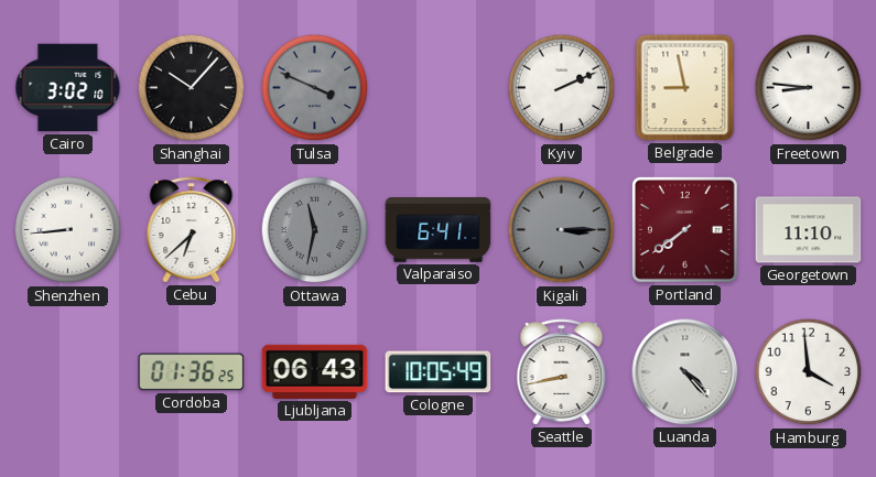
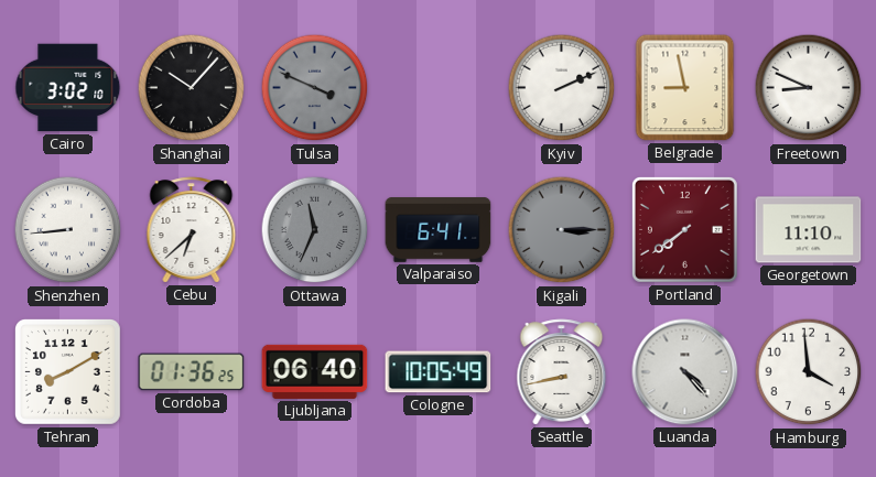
Freetown: 8:46 -> 8:49
Ottawa: 11:32 -> 11:34
Tehran: none -> 8:10
Ljubljana: 06:43 -> 06:40
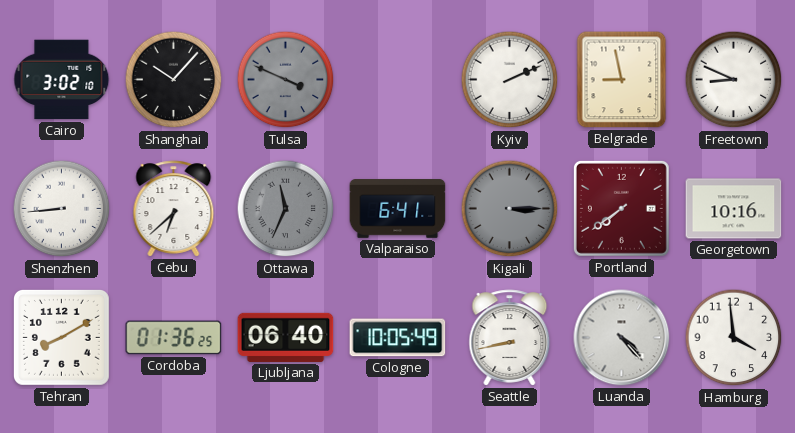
Georgetown: 11:10 -> 10:16
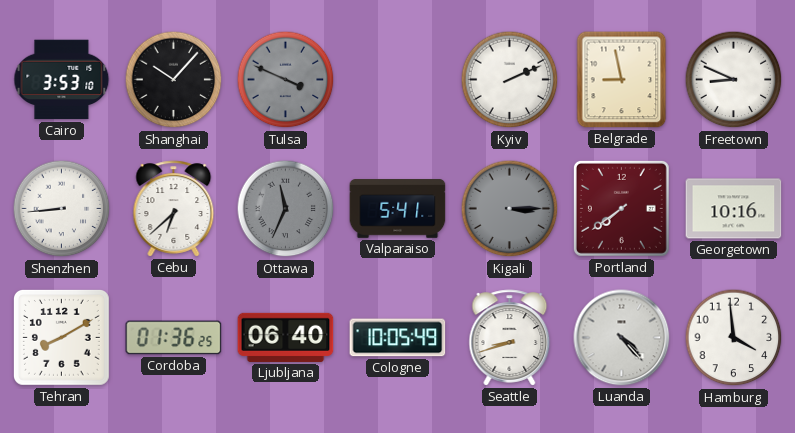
Cairo: 3:02 -> 3:53
Valparaiso: 6:41 -> 5:41
Seattle: 8:43 -> 8:42
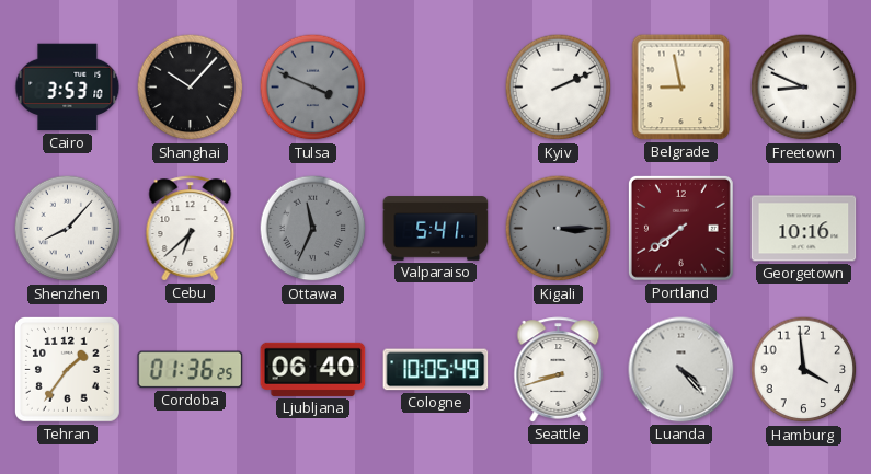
Shenzhen: 8:44 -> 8:07
Tehran: 8:10 -> 1:36
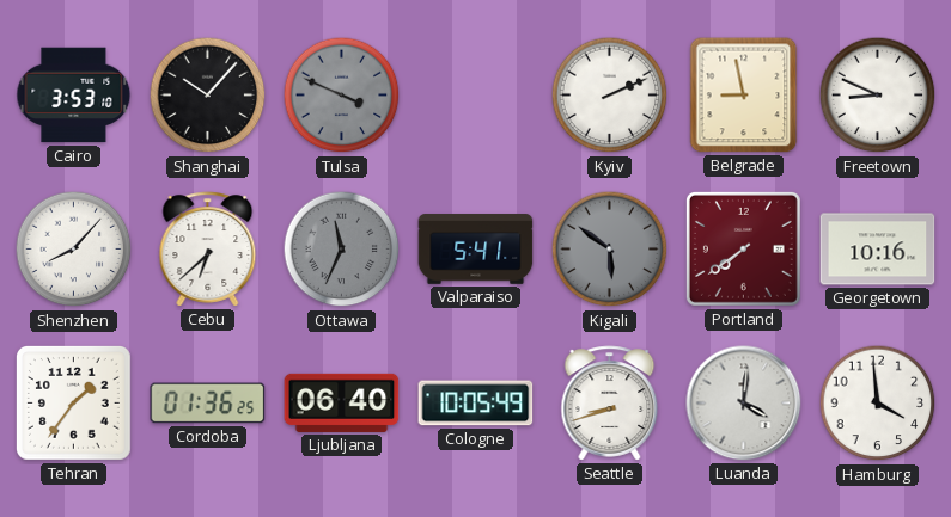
Kigali: 3:15 -> 5:51
Luanda: 4:23 -> 4:01
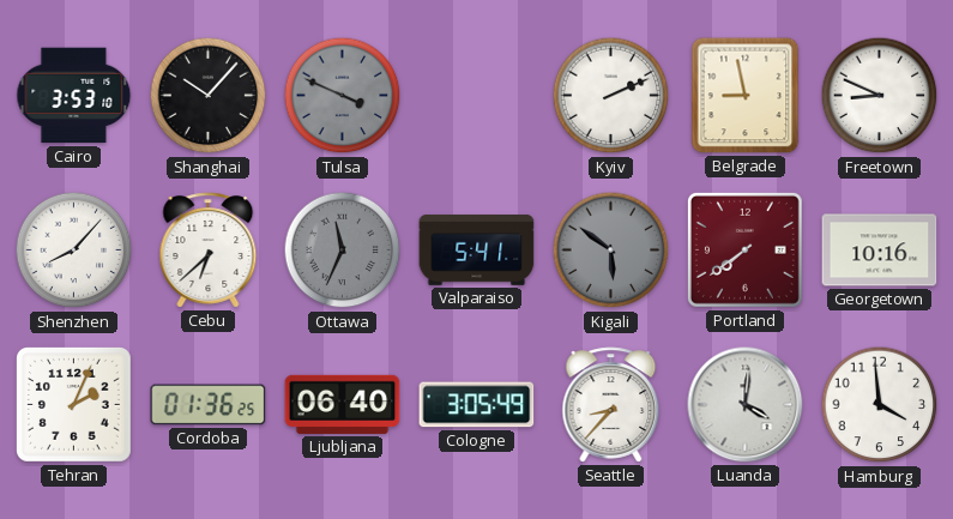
Tehran: 1:36 -> 2:04
Cologne: 10:05 -> 3:05
Seattle: 8:42 -> 8:37
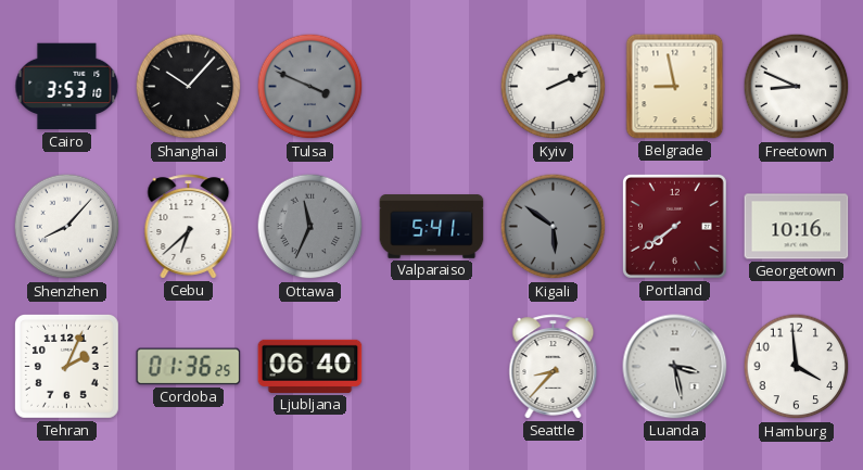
Cologne: 3:05 -> none
Luanda: 4:01 -> 3:28
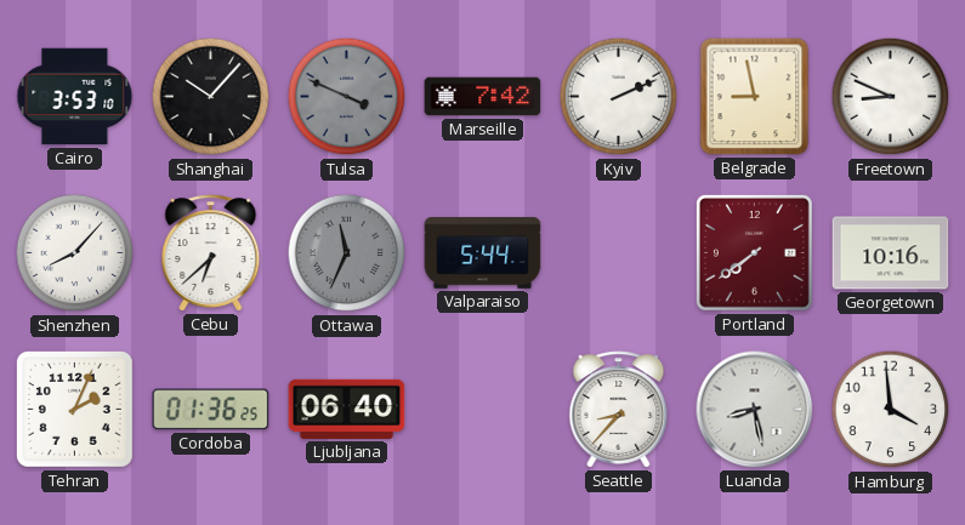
Marseille: none -> 7:42
Valparaiso: 5:41 -> 5:44
Kigali: 5:51 -> none
Luanda: 3:28 -> 8:28
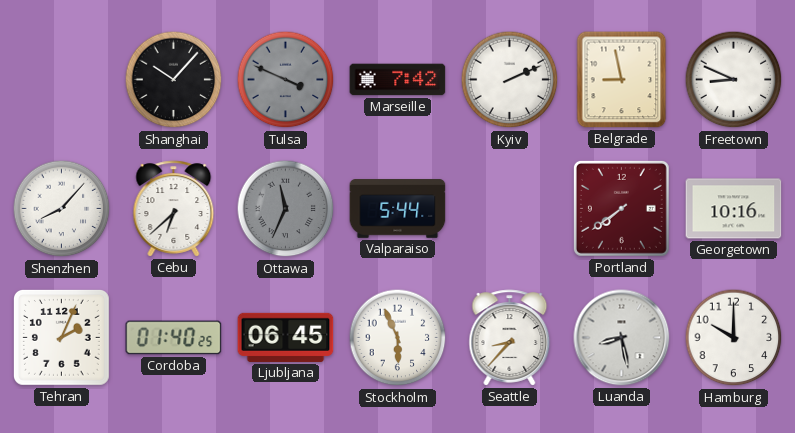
Cairo: 3:53 -> none
Cordoba: 01:36 -> 01:40
Ljubljana: 06:40 -> 06:45
Stockholm: none -> 5:56
Hamburg: 3:59 -> 10:00
